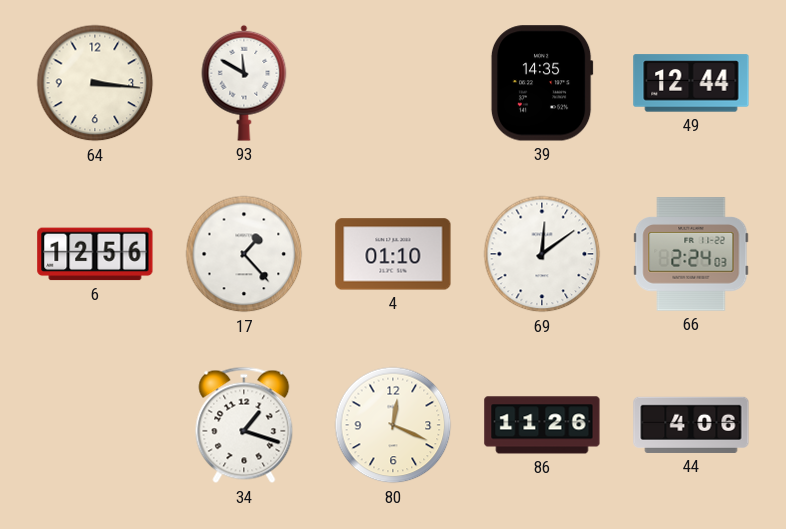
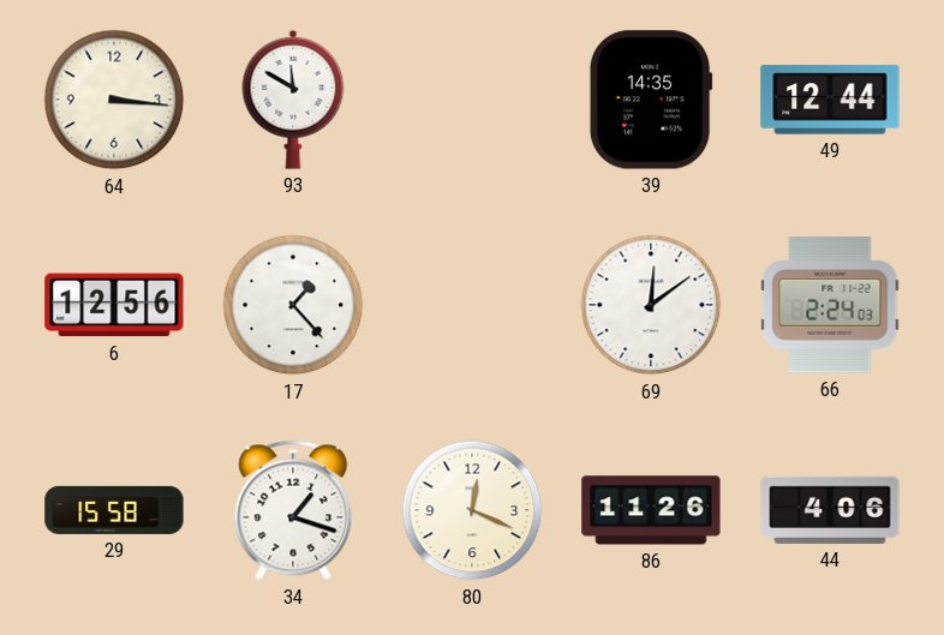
4: 01:10 -> none
29: none -> 15:58
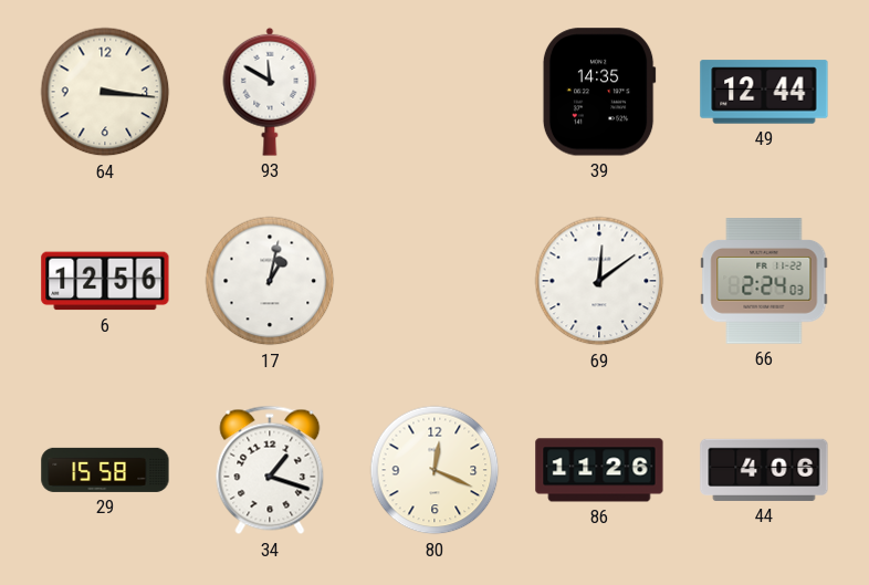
17: 1:23 -> 1:02
